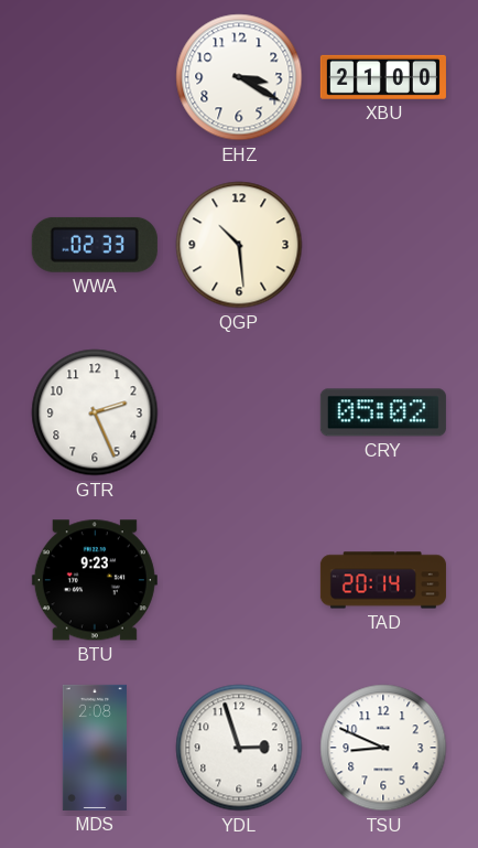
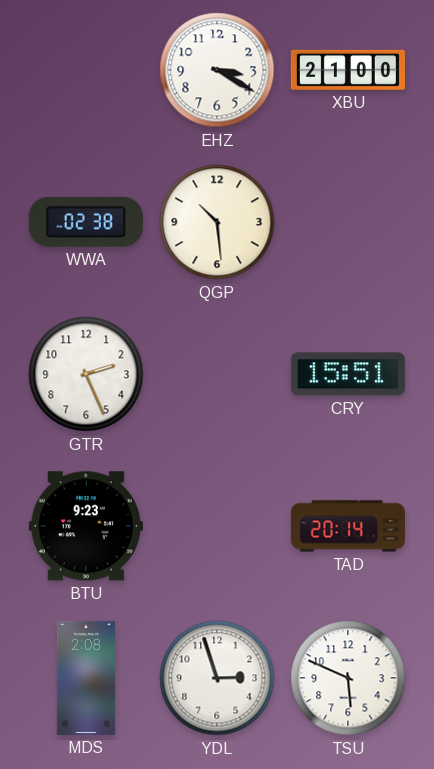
WWA: 02:33 -> 02:38
CRY: 05:02 -> 15:51
TSU: 8:49 -> 5:49
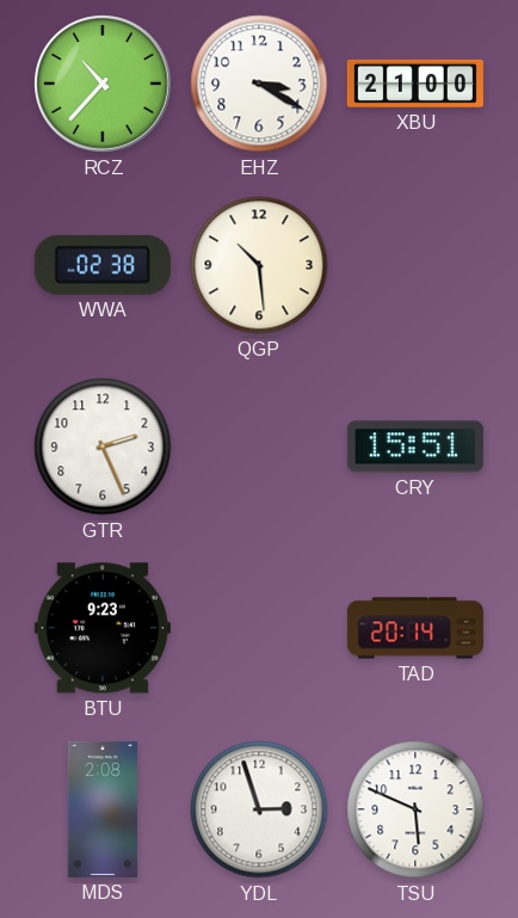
RCZ: none -> 10:37
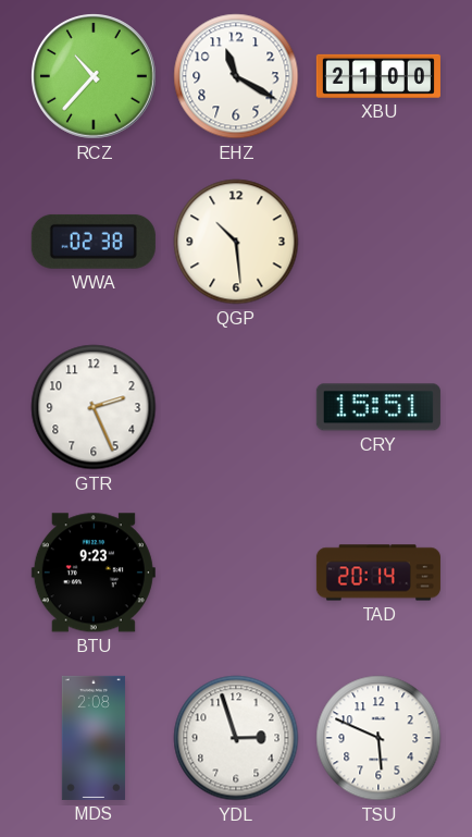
EHZ: 3:20 -> 11:20
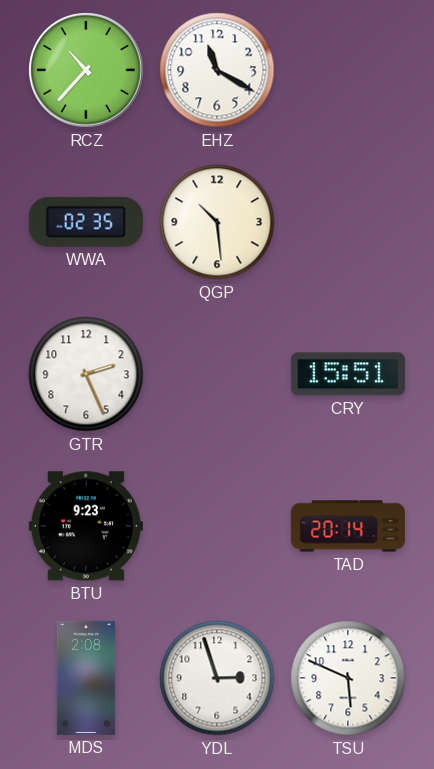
XBU: 21:00 -> none
WWA: 02:38 -> 02:35
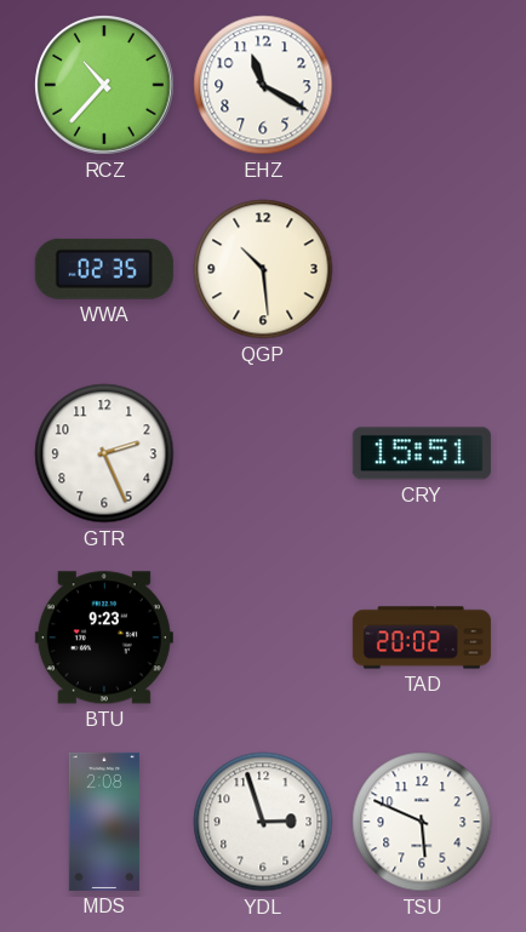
TAD: 20:14 -> 20:02
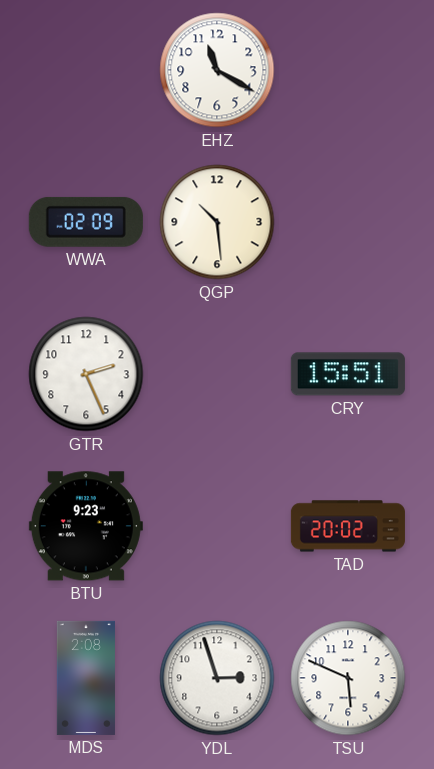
RCZ: 10:37 -> none
WWA: 02:35 -> 02:09
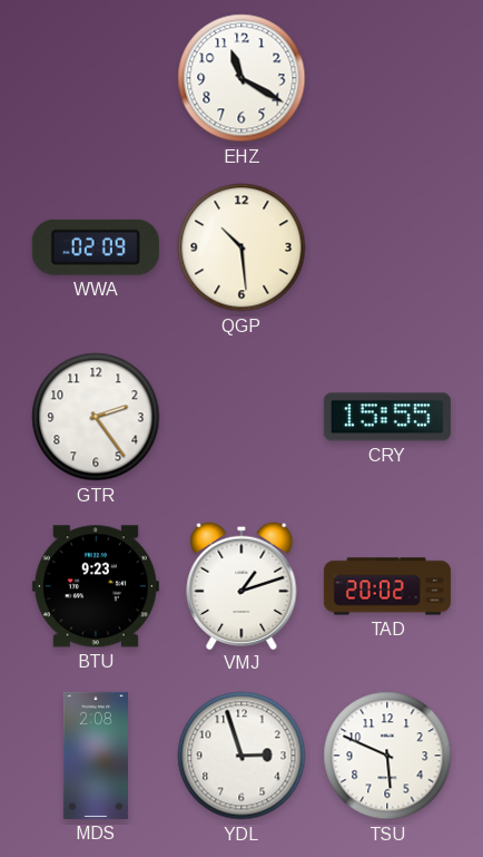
GTR: 2:26 -> 2:24
CRY: 15:51 -> 15:55
VMJ: none -> 1:12
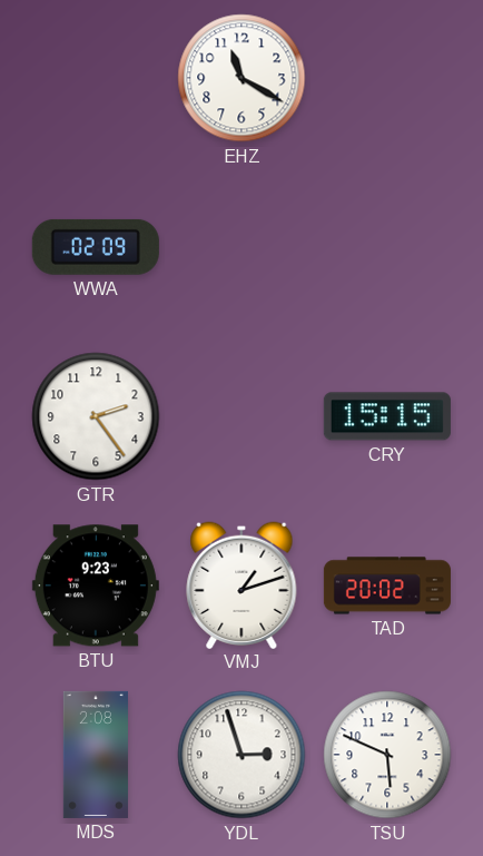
QGP: 10:29 -> none
CRY: 15:55 -> 15:15
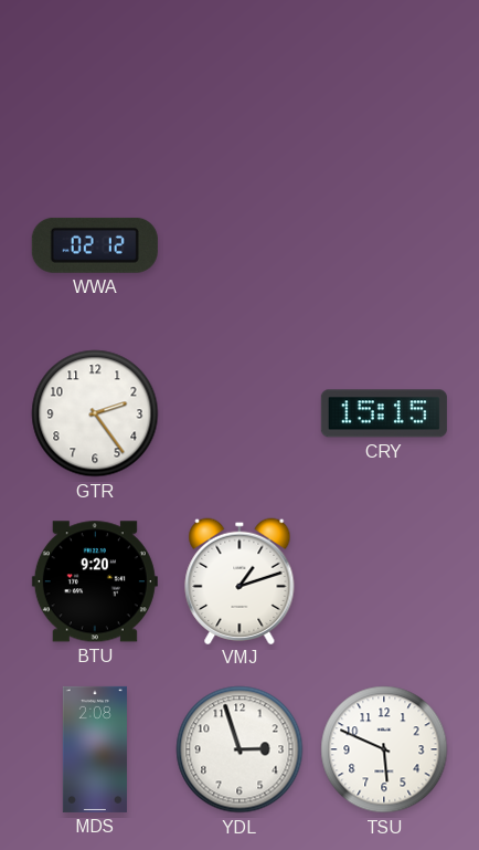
EHZ: 11:20 -> none
WWA: 02:09 -> 02:12
BTU: 9:23 -> 9:20
TAD: 20:02 -> none
